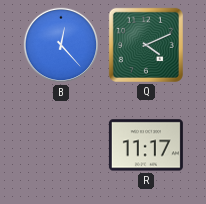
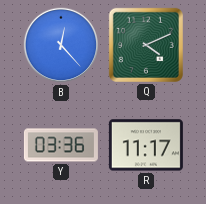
Y: none -> 03:36
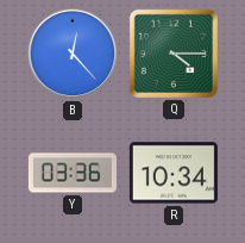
Q: 4:11 -> 4:15
R: 11:17 -> 10:34
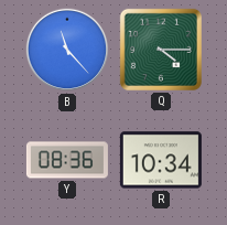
B: 12:23 -> 11:23
Y: 03:36 -> 08:36
